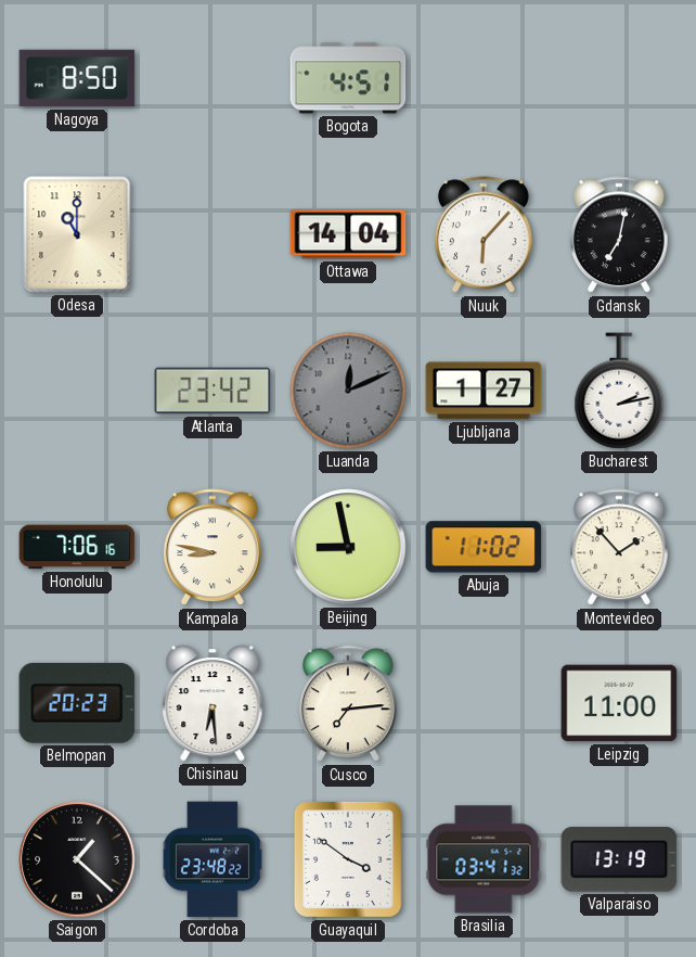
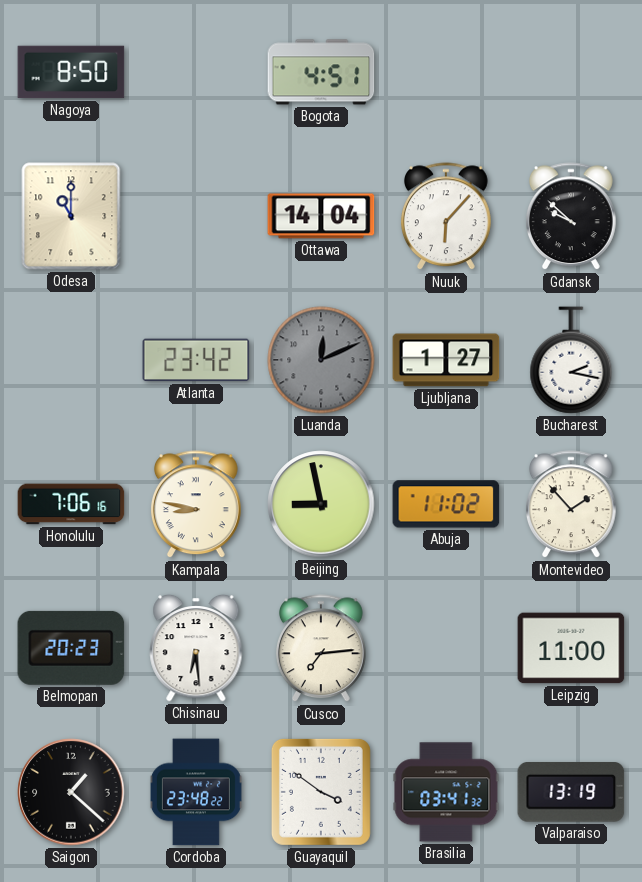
Gdansk: 7:02 -> 9:52
Bucharest: 2:13 -> 2:17
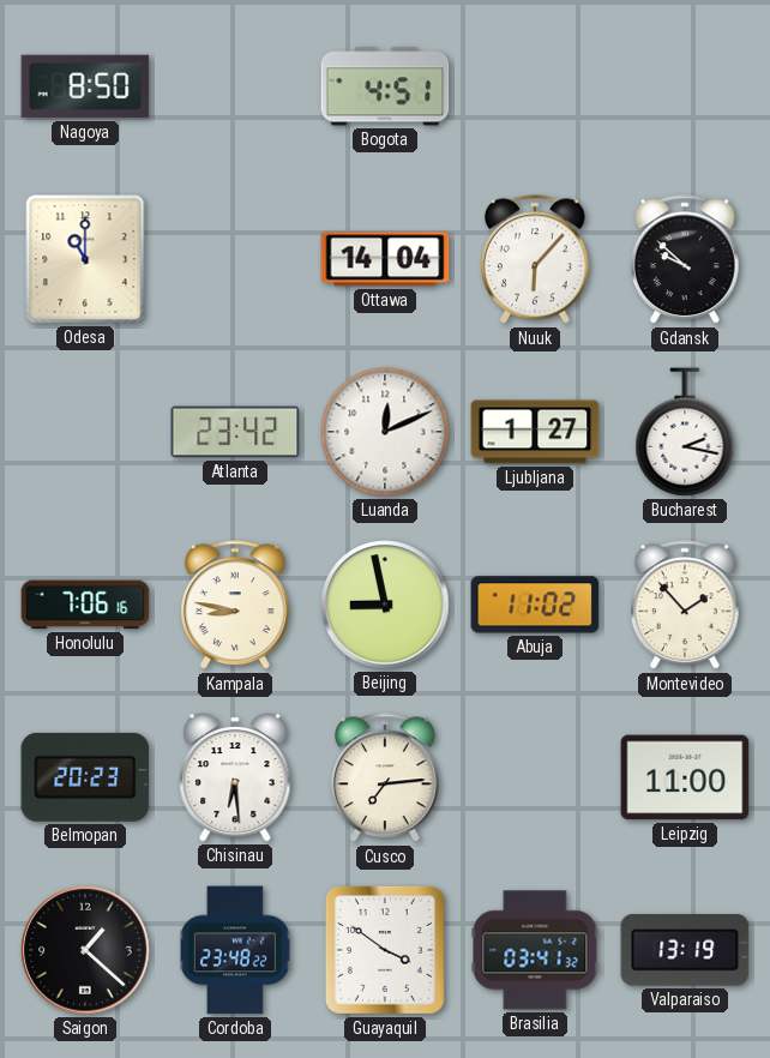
Luanda dial: grey -> white
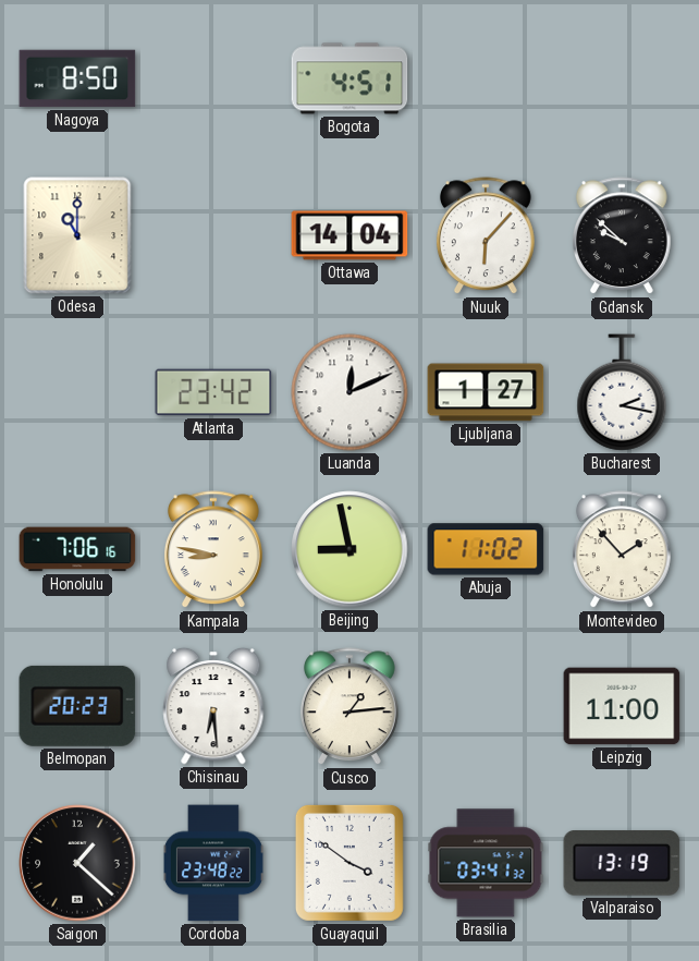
Cusco: 7:14 -> 1:14
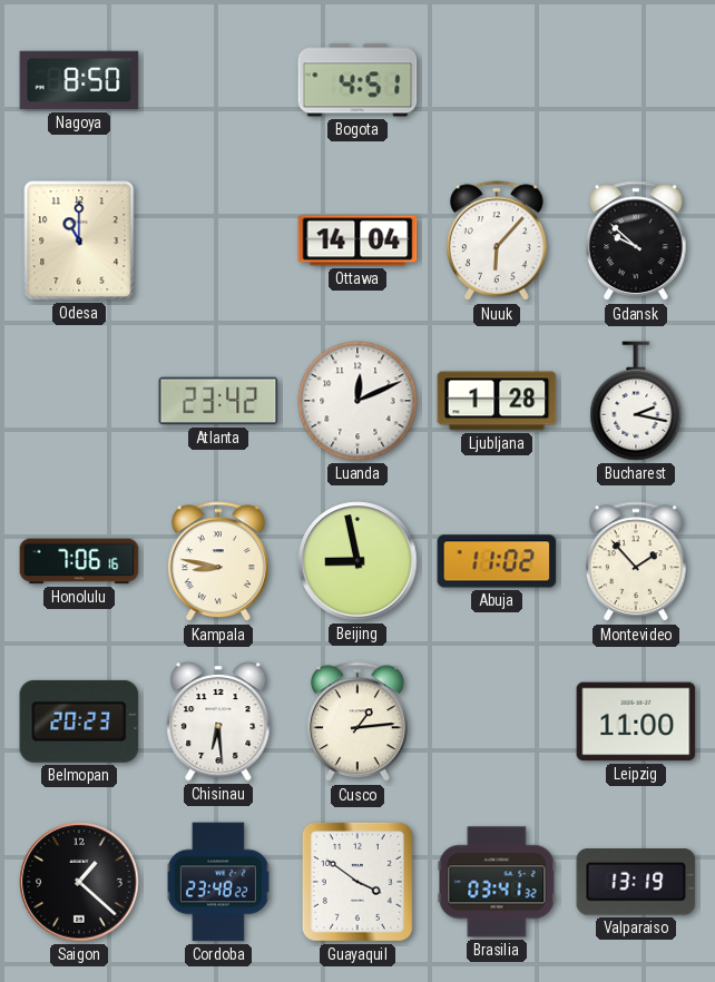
Ljubljana: 1:27 -> 1:28
